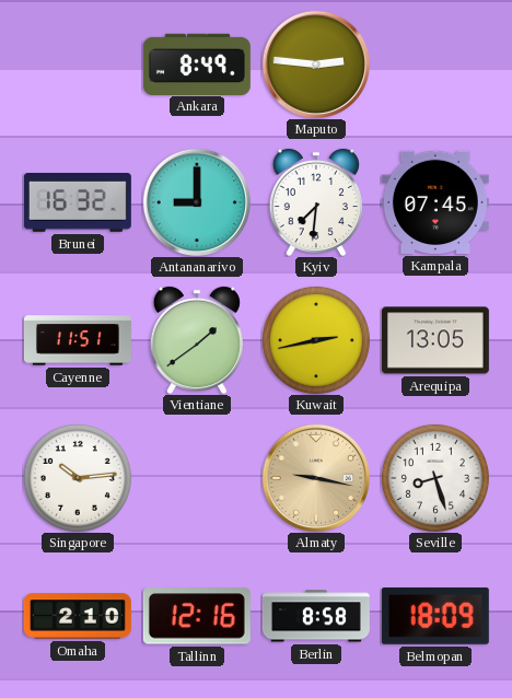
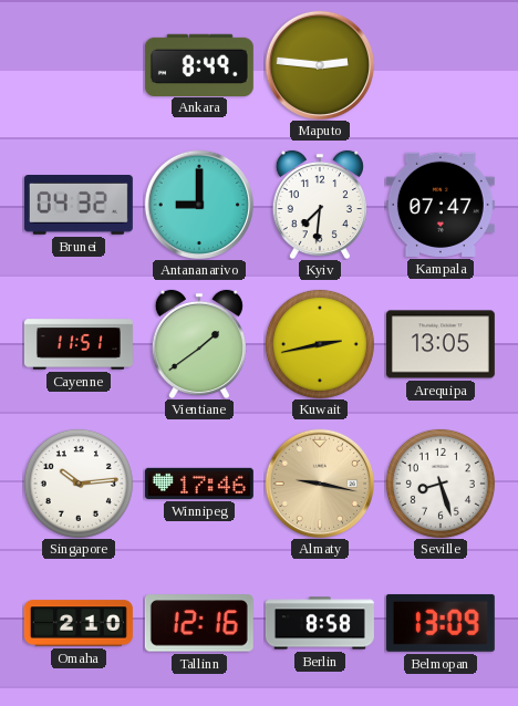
Brunei: 16:32 -> 04:32
Kampala: 07:45 -> 07:47
Winnipeg: none -> 17:46
Belmopan: 18:09 -> 13:09
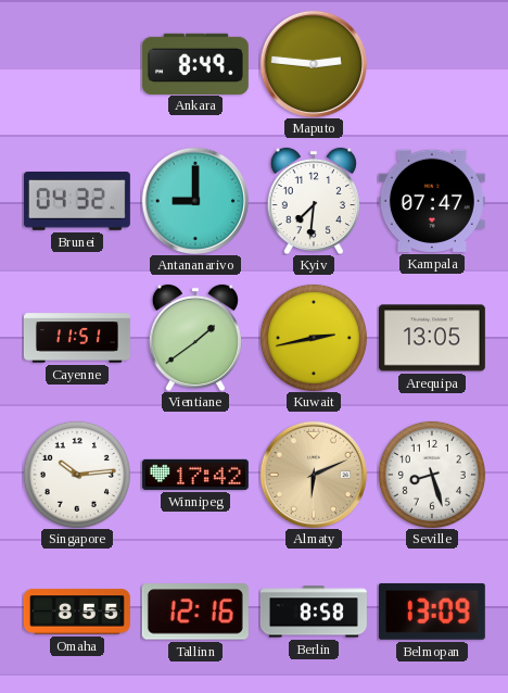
Winnipeg: 17:46 -> 17:42
Almaty: 9:17 -> 6:11
Omaha: 2:10 -> 8:55
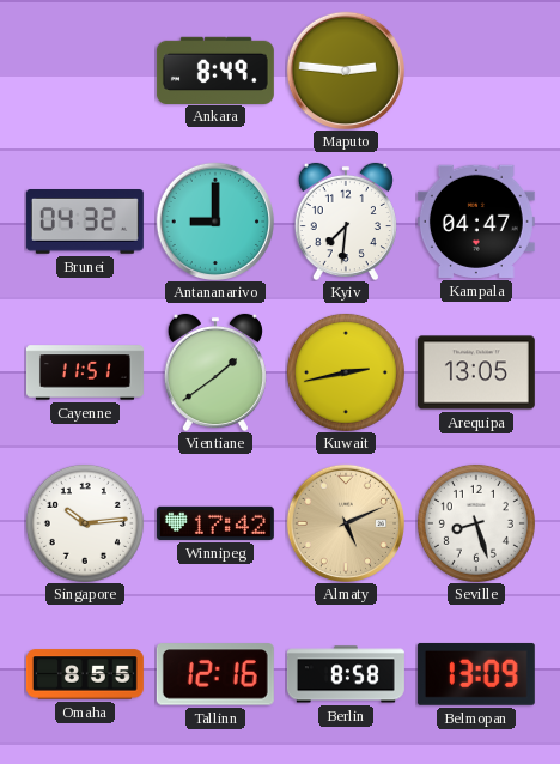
Kampala: 07:47 -> 04:47
Almaty: 6:11 -> 5:11
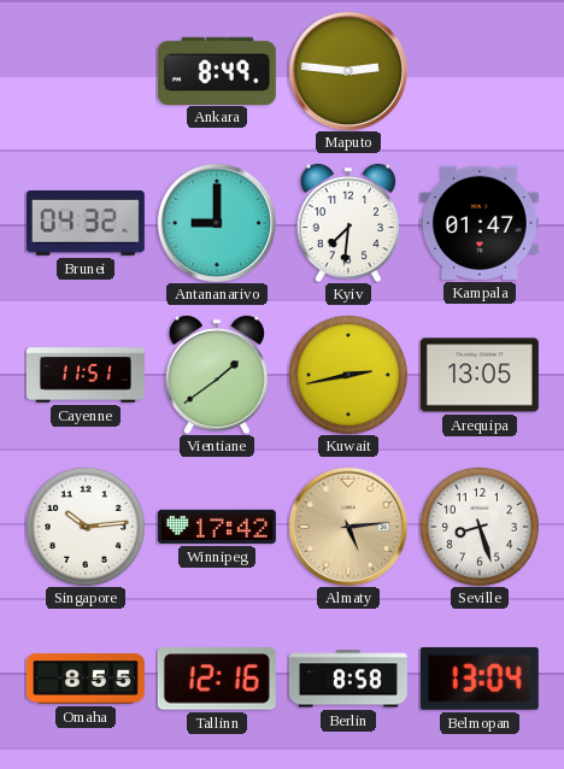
Kampala: 04:47 -> 01:47
Almaty: 5:11 -> 5:14
Belmopan: 13:09 -> 13:04
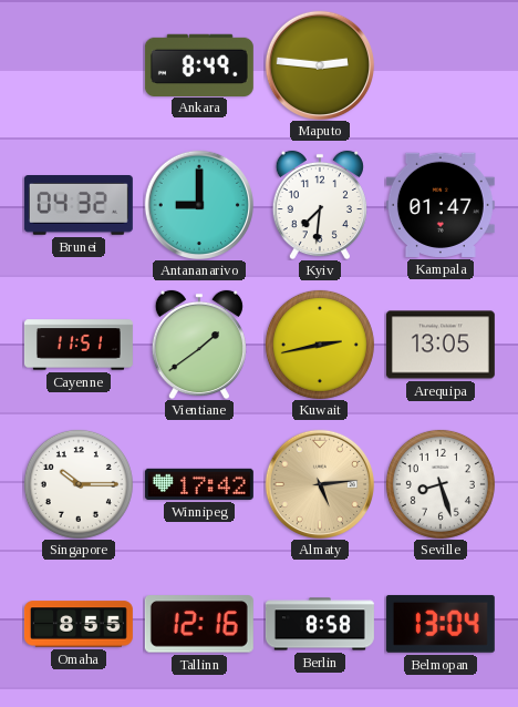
Singapore: 10:14 -> 10:15
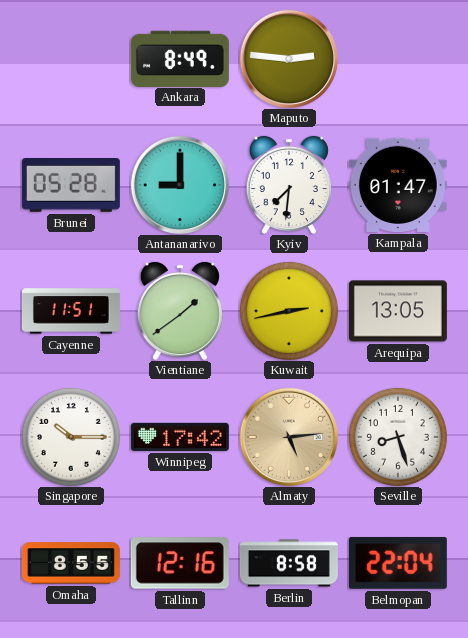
Brunei: 04:32 -> 05:28
Belmopan: 13:04 -> 22:04
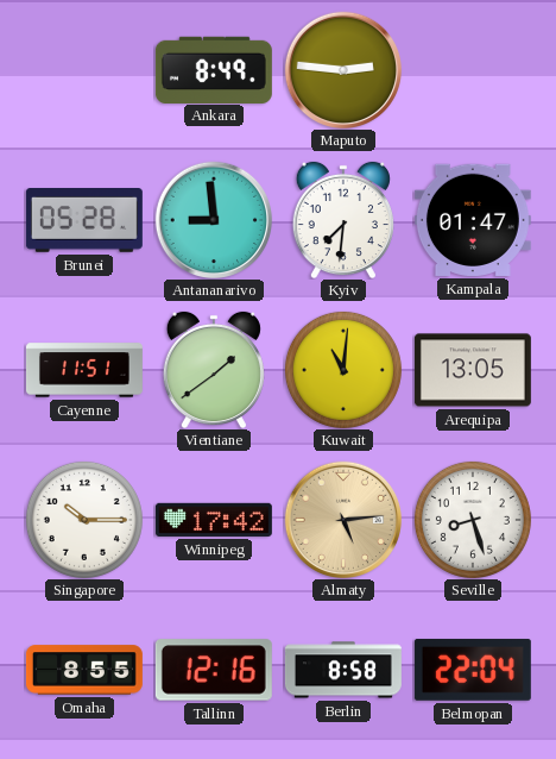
Antananarivo: 9:00 -> 8:59
Kuwait: 2:43 -> 11:01
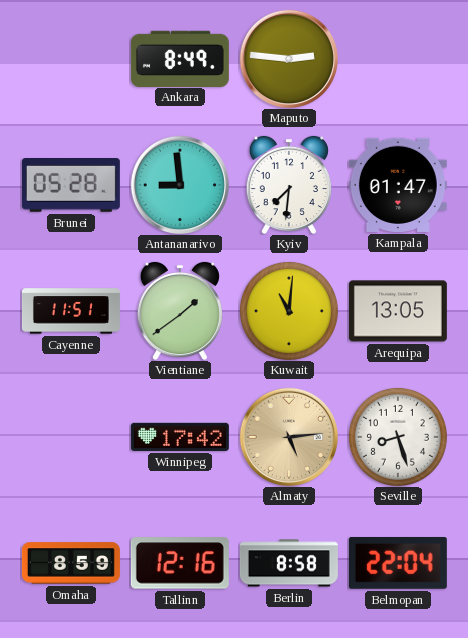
Singapore: 10:15 -> none
Omaha: 8:55 -> 8:59
